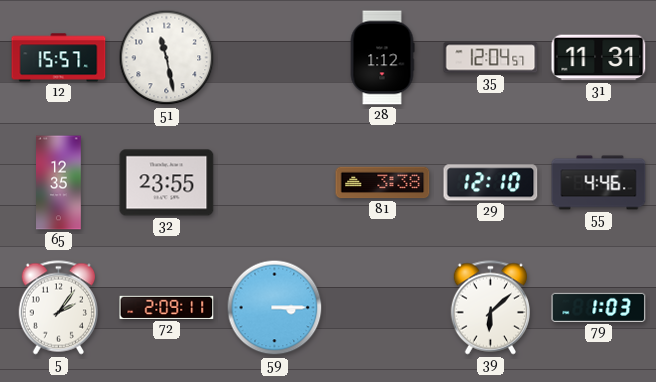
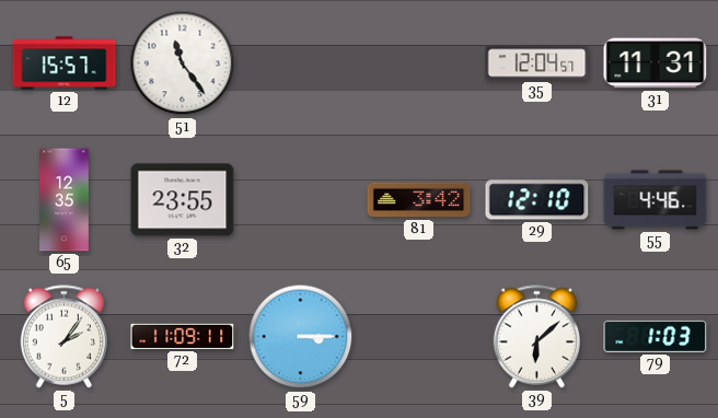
51: 11:28 -> 11:24
28: 1:12 -> none
81: 3:38 -> 3:42
72: 2:09 -> 11:09
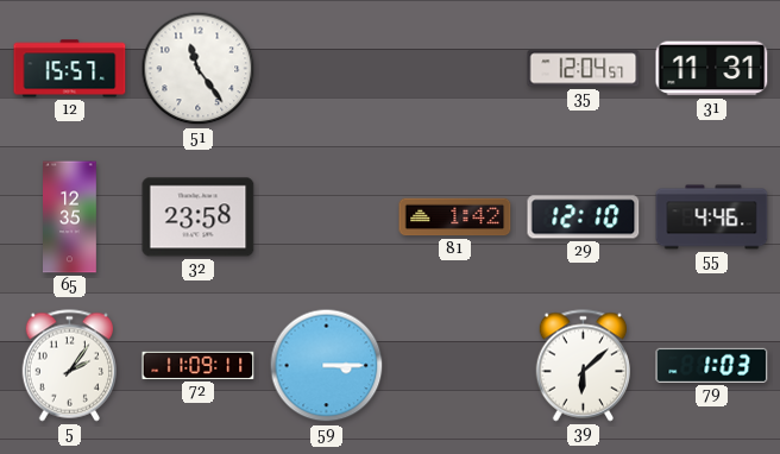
32: 23:55 -> 23:58
81: 3:42 -> 1:42
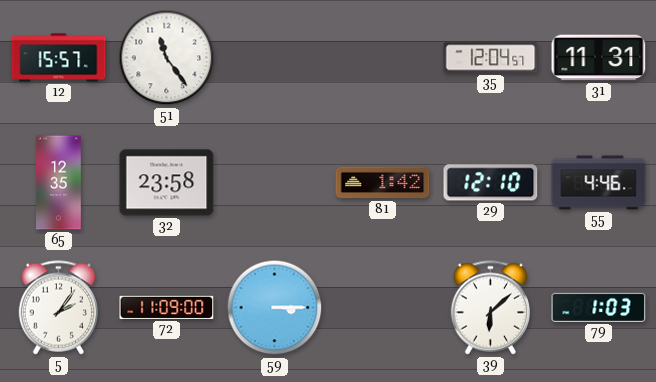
72: 11:09:11 -> 11:09:00
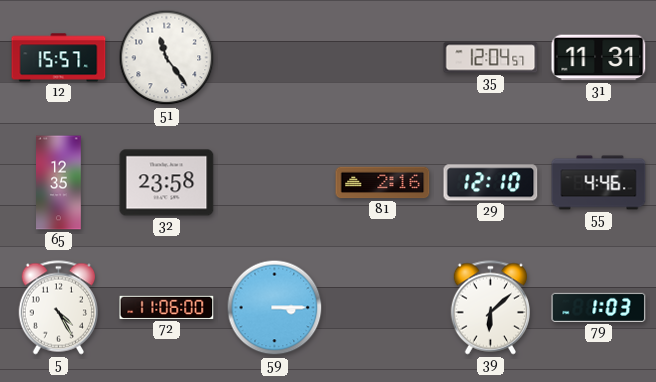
81: 1:42 -> 2:16
5: 2:06 -> 4:25
72: 11:09 -> 11:06
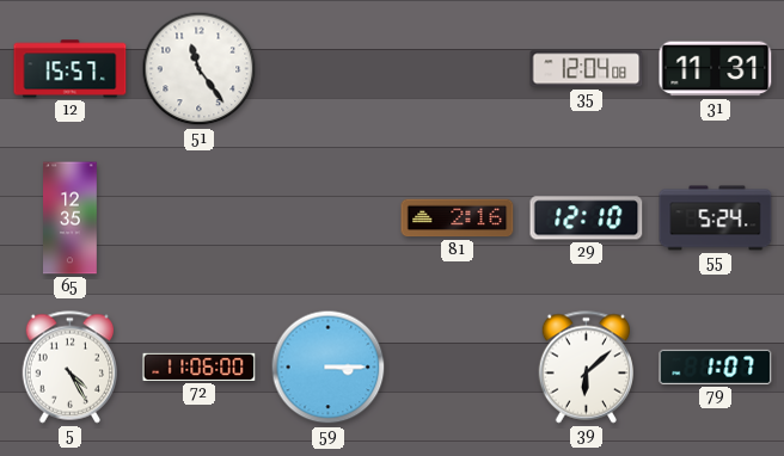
35: 12:04:57 -> 12:04:08
32: 23:58 -> none
55: 4:46 -> 5:24
79: 1:03 -> 1:07
